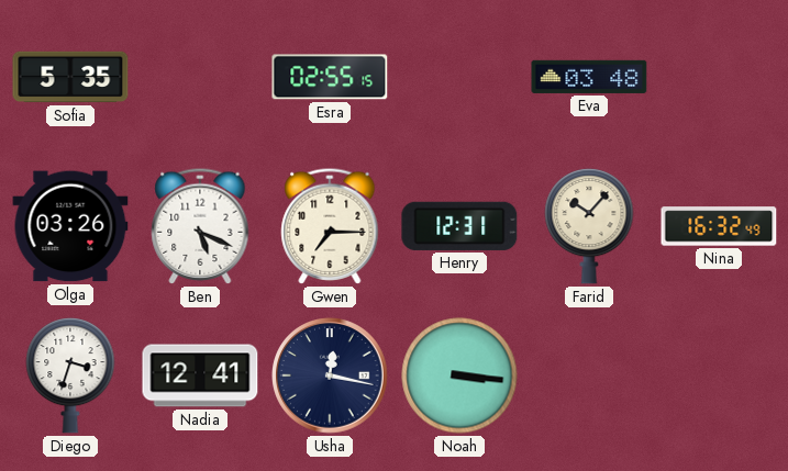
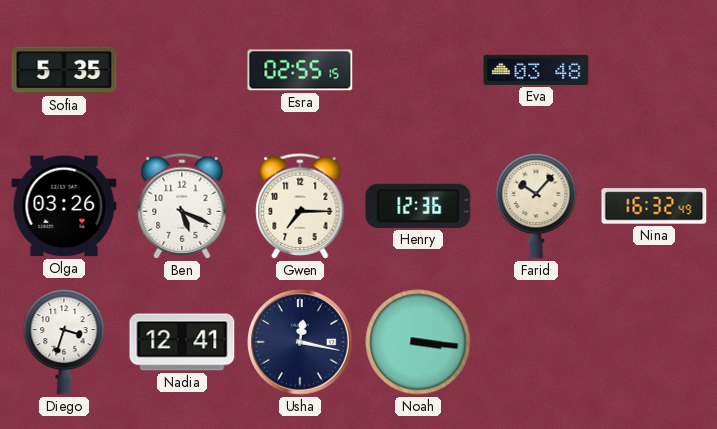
Henry: 12:31 -> 12:36
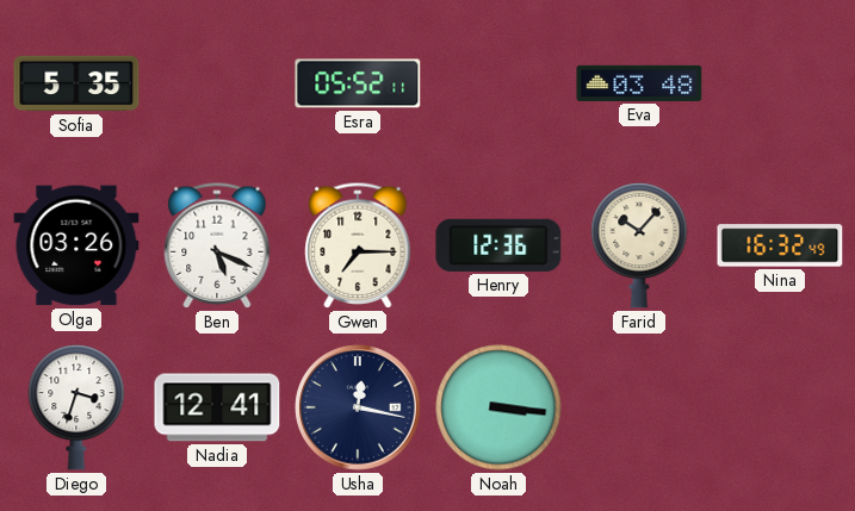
Esra: 02:55 -> 05:52
